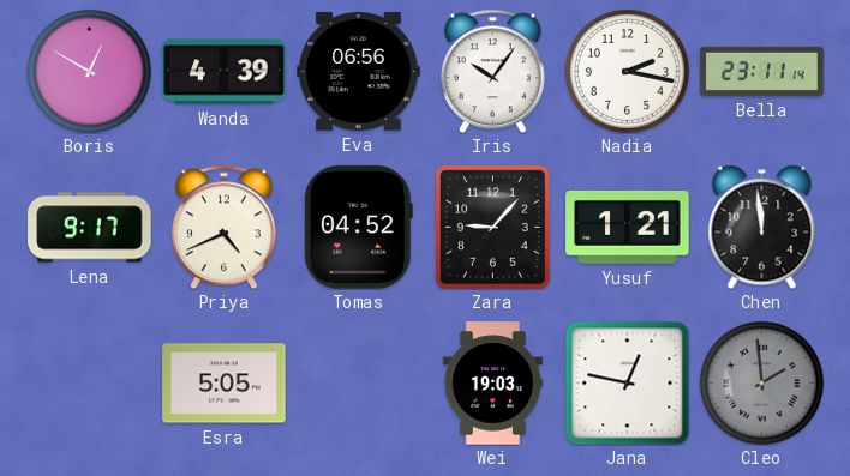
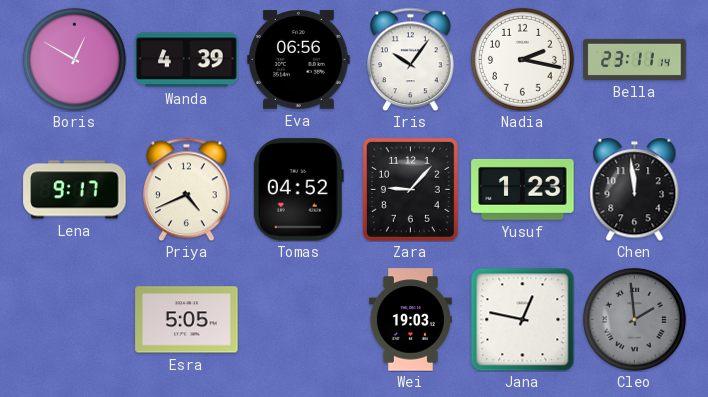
Yusuf: 1:21 -> 1:23
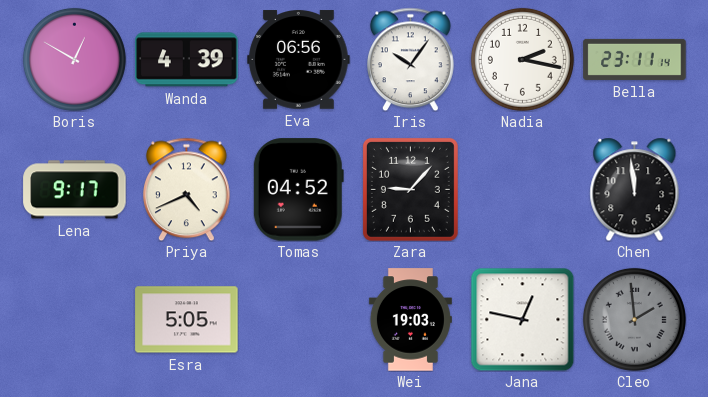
Yusuf: 1:23 -> none
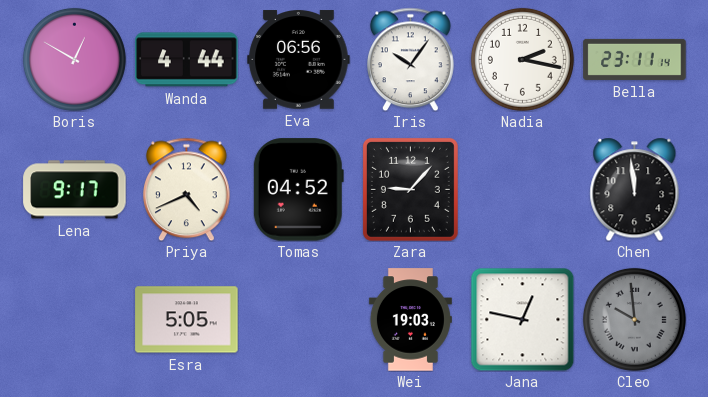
Wanda: 4:39 -> 4:44
Cleo: 1:59 -> 9:59
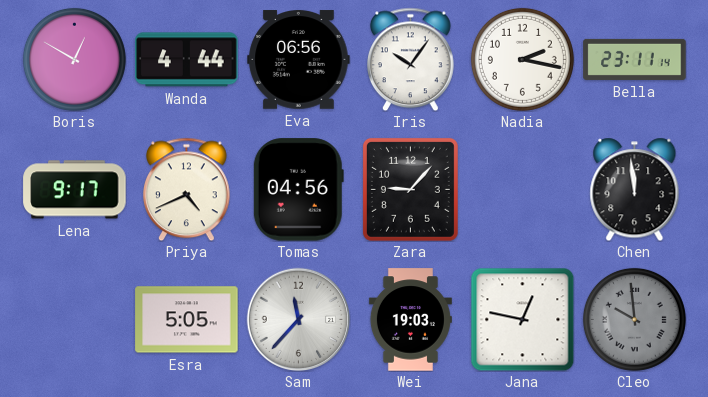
Tomas: 04:52 -> 04:56
Sam: none -> 11:37
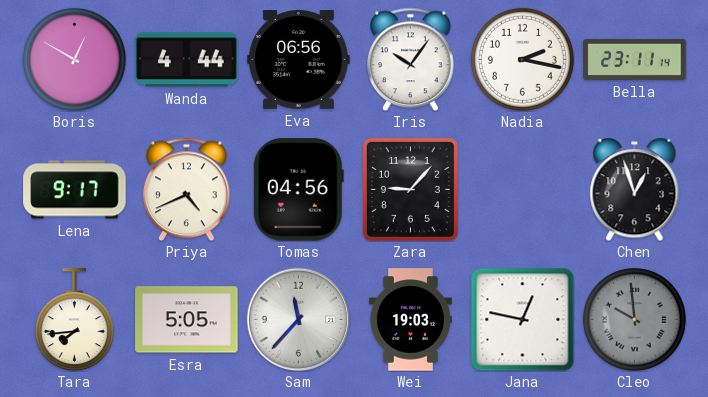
Chen: 11:59 -> 12:57
Tara: none -> 7:44
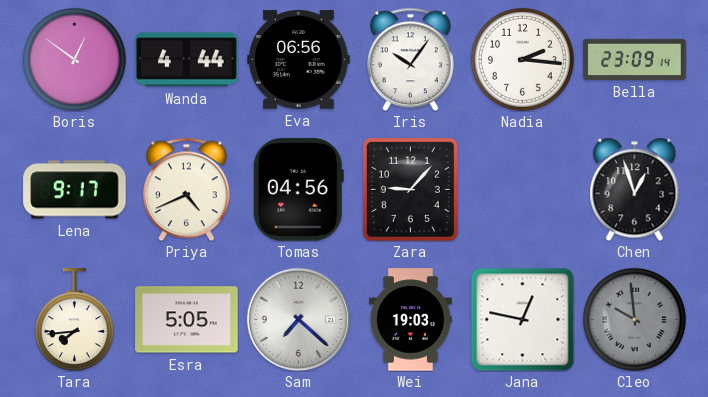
Boris: 12:50 -> 12:51
Nadia: 2:17 -> 2:16
Bella: 23:11 -> 23:09
Sam: 11:37 -> 7:22
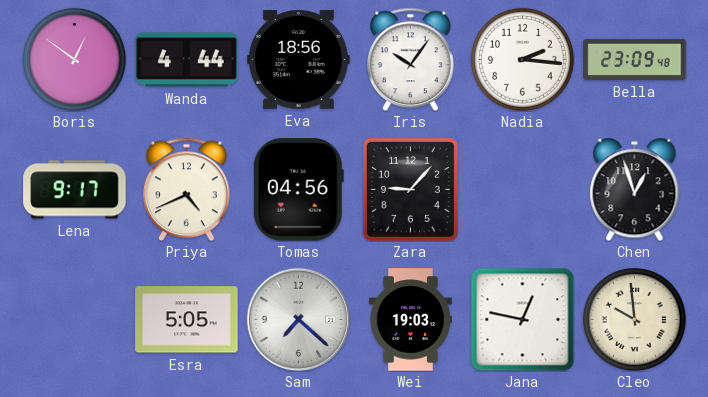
Eva: 06:56 -> 18:56
Bella: 23:09:14 -> 23:09:48
Tara: 7:44 -> none
Cleo dial: grey -> cream
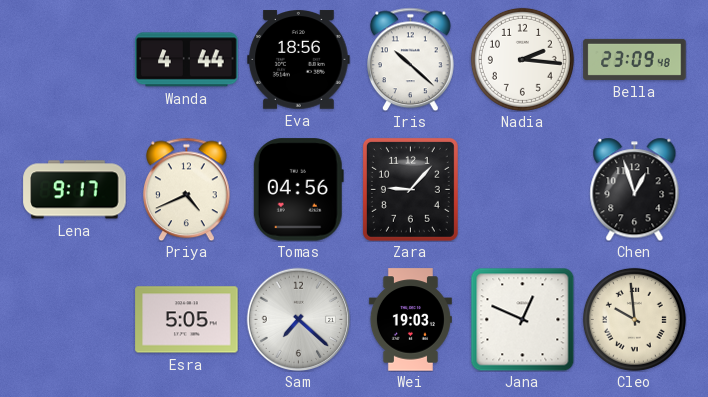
Boris: 12:51 -> none
Iris: 10:06 -> 10:22
Jana: 12:47 -> 12:49
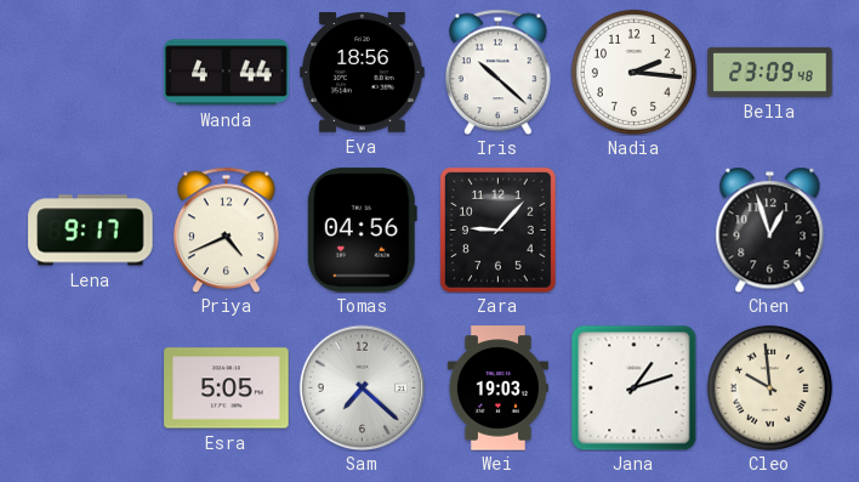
Jana: 12:49 -> 1:12
